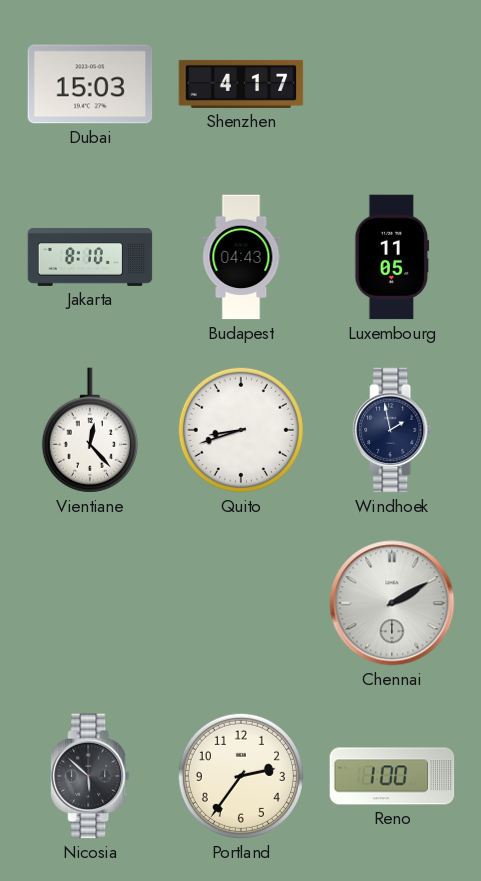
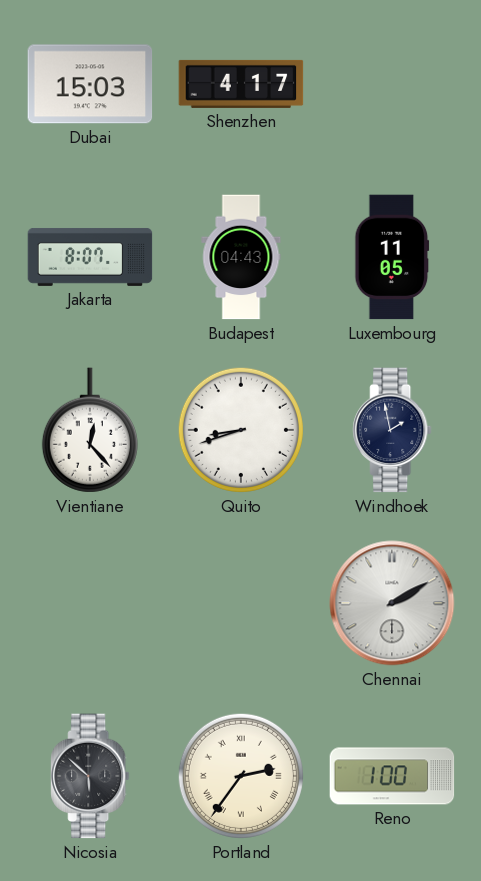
Jakarta: 8:10 -> 8:07
Portland numerals: Arabic -> Roman
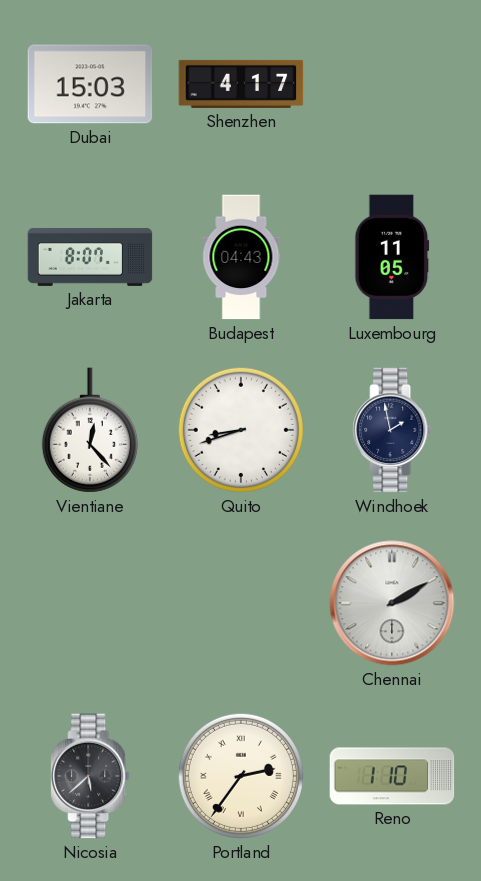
Nicosia: 5:52 -> 5:38
Reno: 1:00 -> 1:10
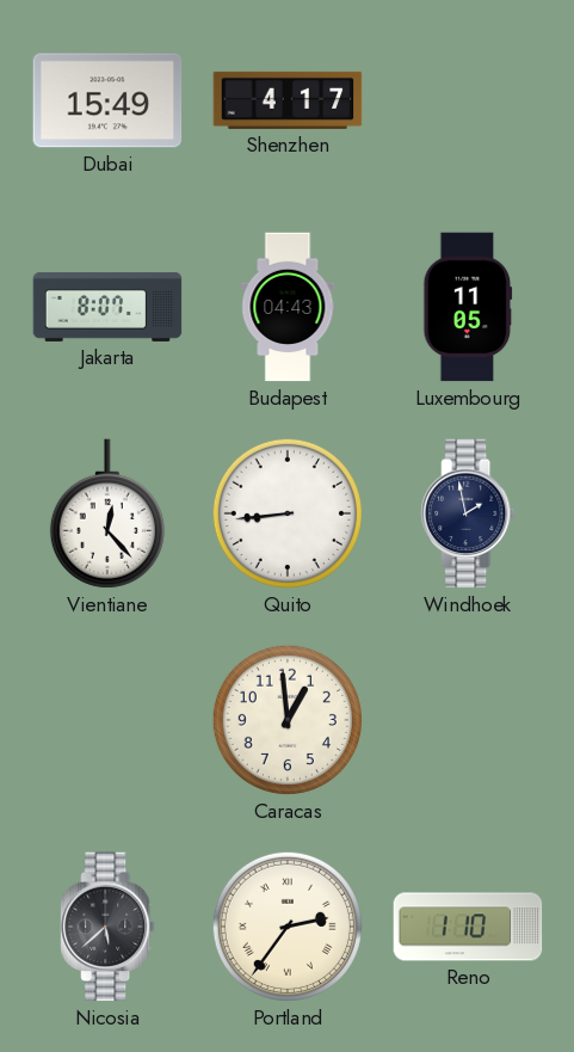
Dubai: 15:03 -> 15:49
Quito: 8:42 -> 8:44
Caracas: none -> 12:59
Chennai: 2:10 -> none
